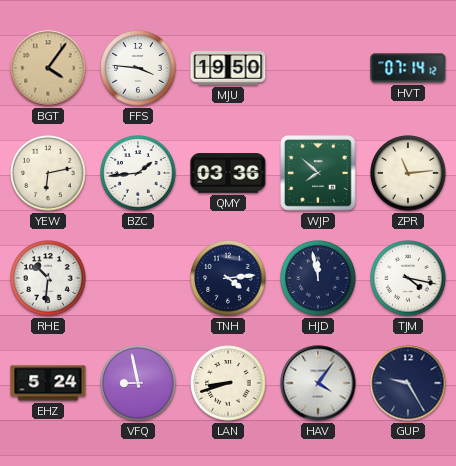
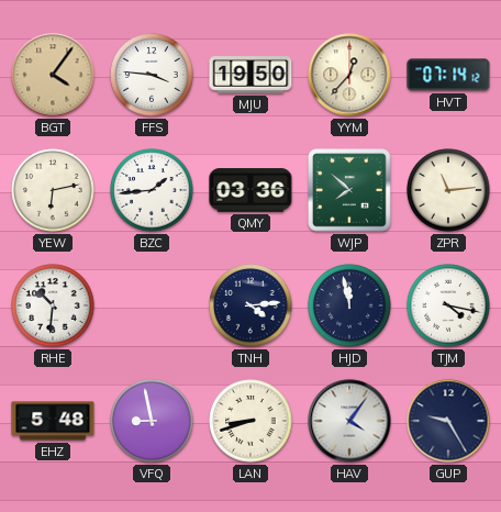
YYM: none -> 12:37
EHZ: 5:24 -> 5:48
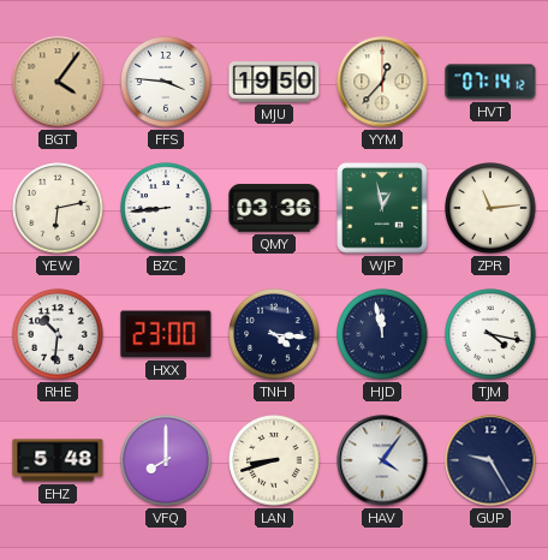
BZC: 1:44 -> 8:44
WJP: 7:52 -> 12:58
HXX: none -> 23:00
TNH: 4:14 -> 4:16
VFQ: 8:58 -> 8:00
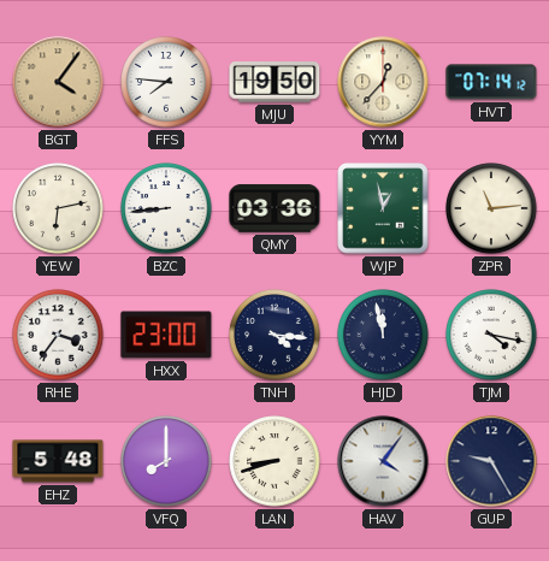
FFS: 3:46 -> 7:46
RHE: 10:31 -> 3:36
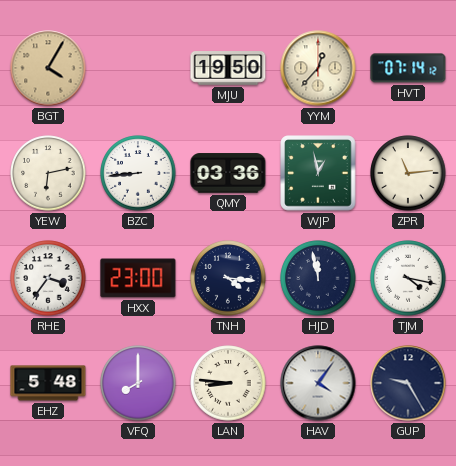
BGT: 4:06 -> 4:05
FFS: 7:46 -> none
LAN: 8:42 -> 8:46
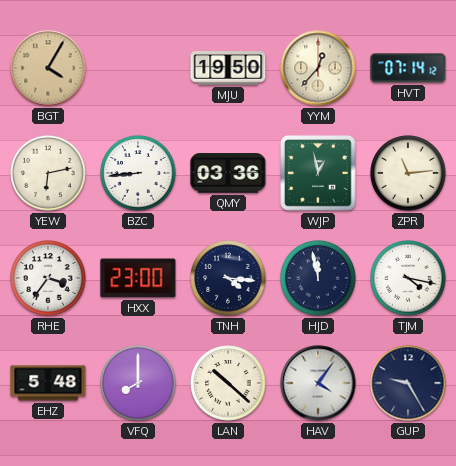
LAN: 8:46 -> 10:22
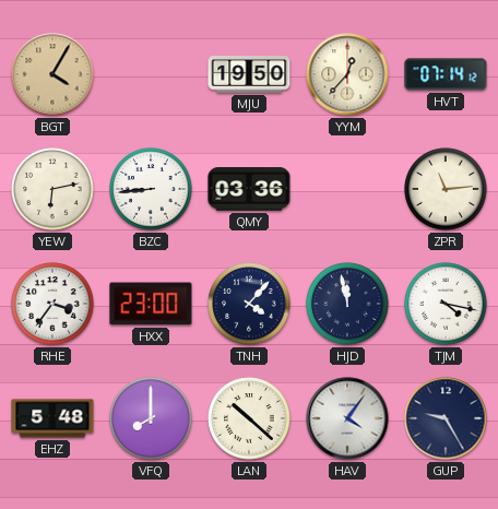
WJP: 12:58 -> none
TNH: 4:16 -> 4:07
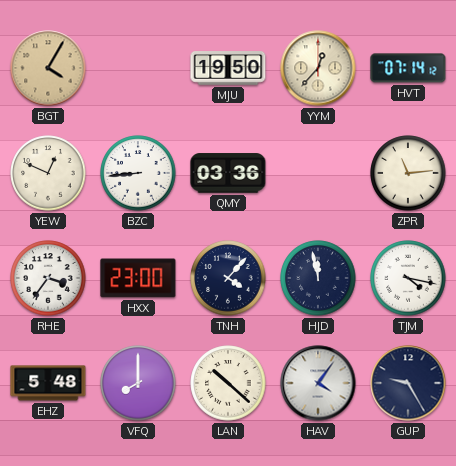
YEW: 6:13 -> 12:49
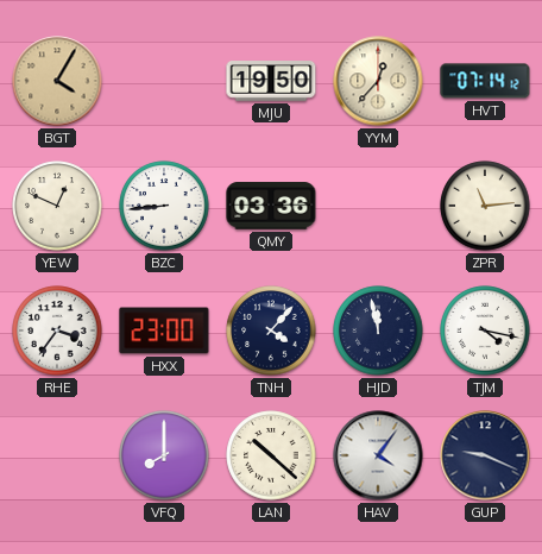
EHZ: 5:48 -> none
GUP: 9:25 -> 9:19
